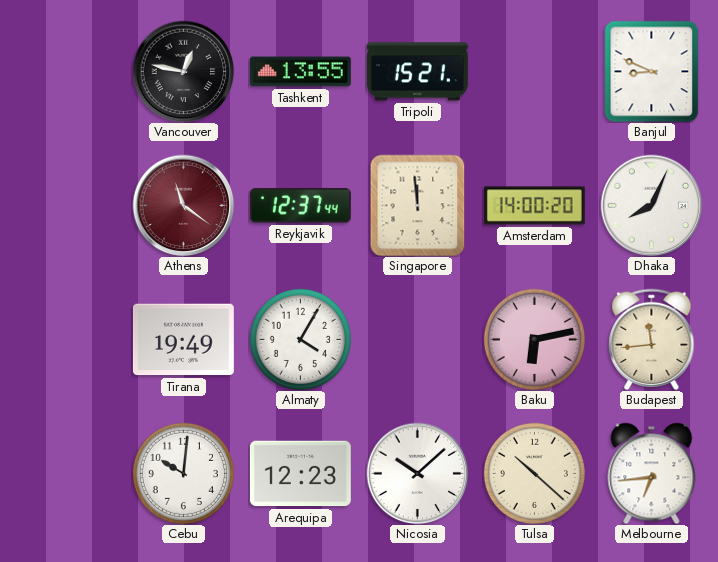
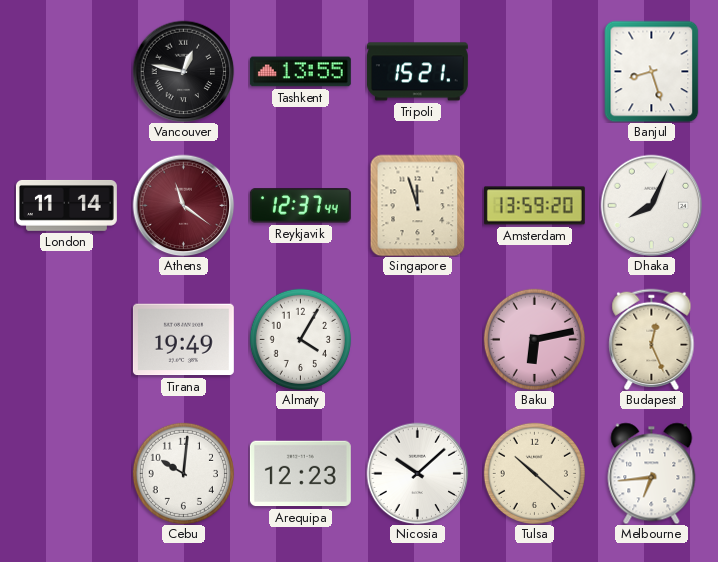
Banjul: 8:49 -> 8:27
London: none -> 11:14
Singapore: 11:59 -> 11:57
Amsterdam: 14:00 -> 13:59
Budapest: 11:44 -> 12:26
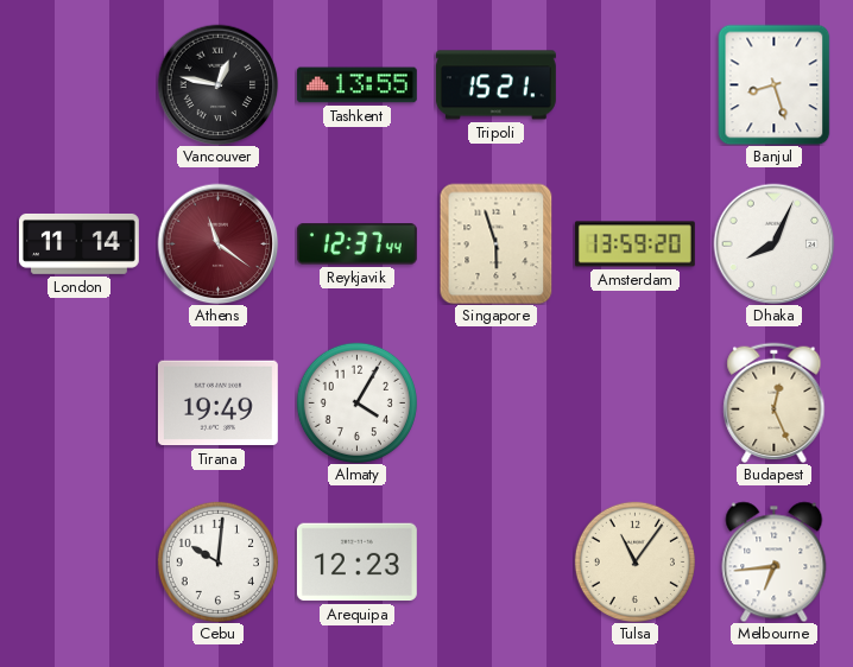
Singapore: 11:57 -> 5:57
Baku: 6:13 -> none
Nicosia: 10:08 -> none
Tulsa: 10:22 -> 11:06
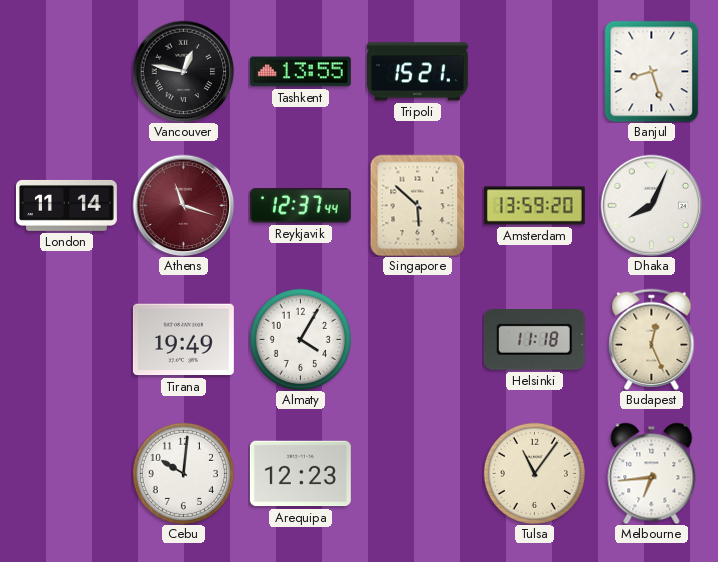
Athens: 11:21 -> 11:18
Singapore: 5:57 -> 5:52
Helsinki: none -> 11:18
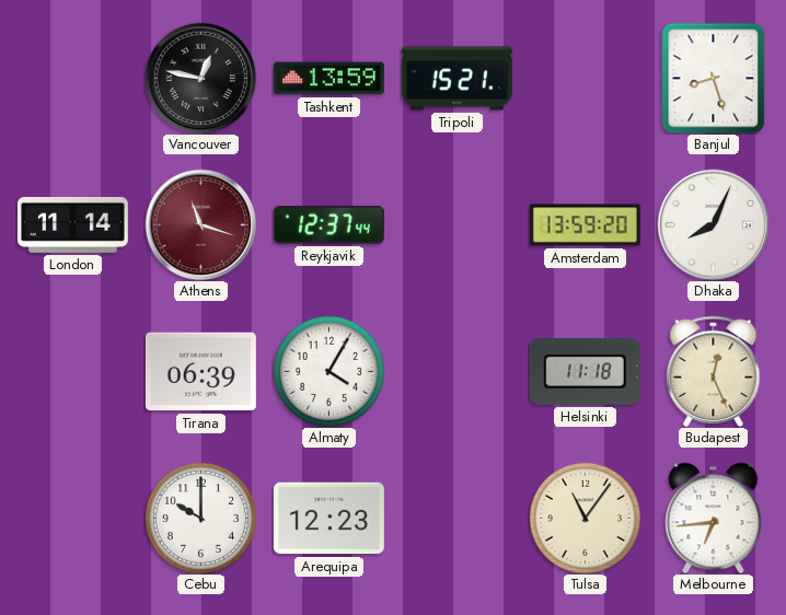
Tashkent: 13:55 -> 13:59
Singapore: 5:52 -> none
Tirana: 19:49 -> 06:39
Cebu: 10:01 -> 10:00
